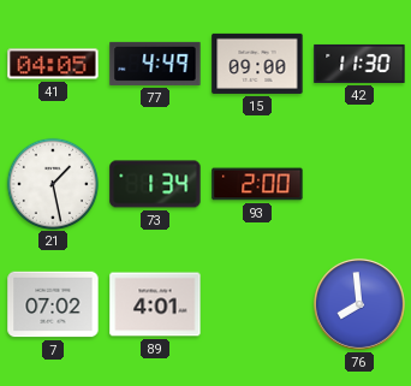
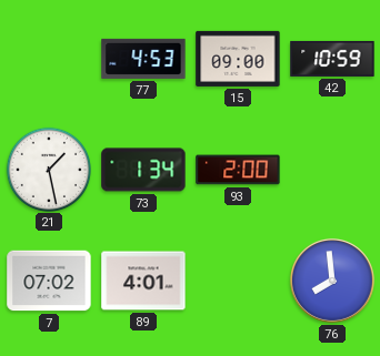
41: 04:05 -> none
77: 4:49 -> 4:53
42: 11:30 -> 10:59
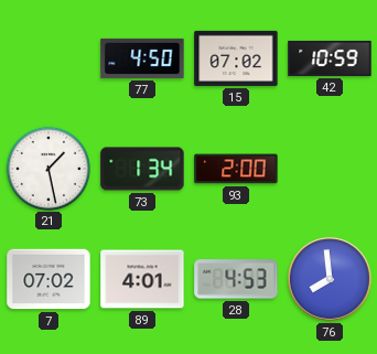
77: 4:53 -> 4:50
15: 09:00 -> 07:02
28: none -> 4:53
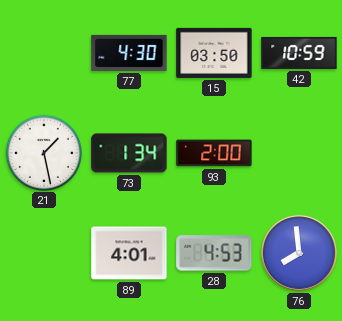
77: 4:50 -> 4:30
15: 07:02 -> 03:50
7: 07:02 -> none
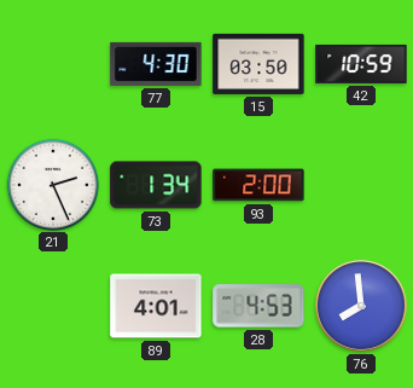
21: 1:28 -> 2:26
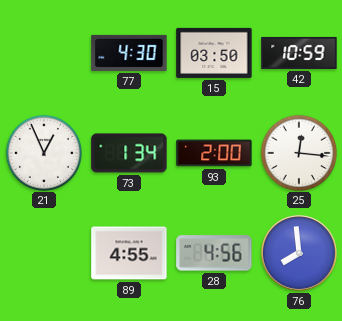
21: 2:26 -> 12:56
25: none -> 12:16
89: 4:01 -> 4:55
28: 4:53 -> 4:56
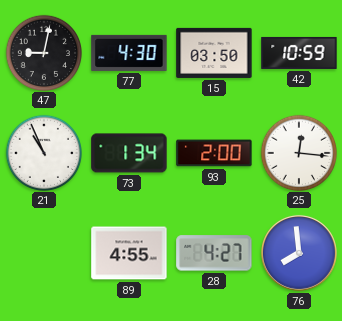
47: none -> 9:02
21: 12:56 -> 10:56
28: 4:56 -> 4:27
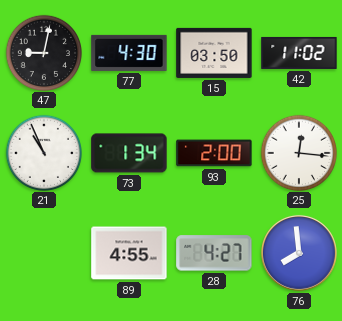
42: 10:59 -> 11:02
